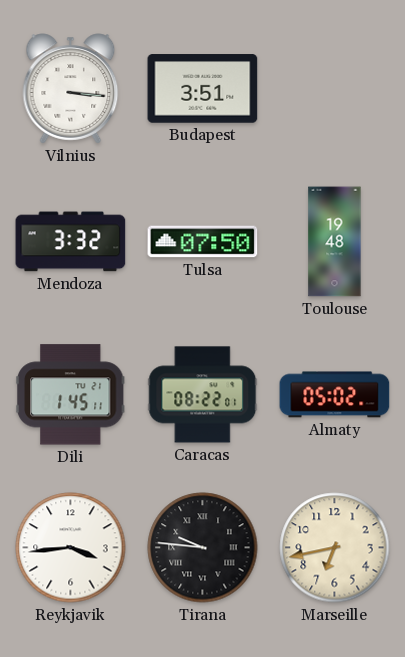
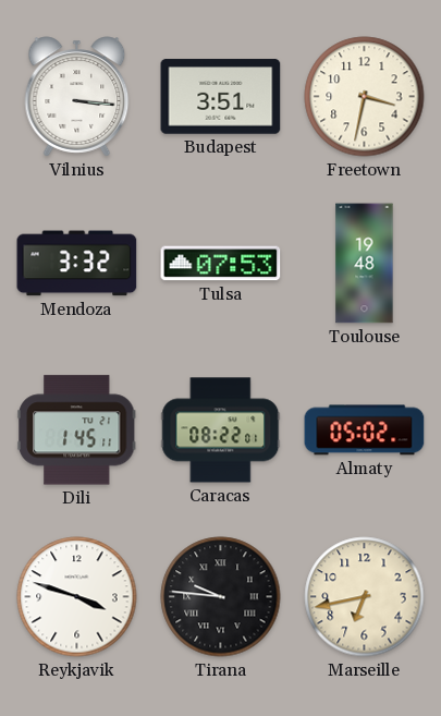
Freetown: none -> 3:32
Tulsa: 07:50 -> 07:53
Reykjavik: 3:44 -> 3:48
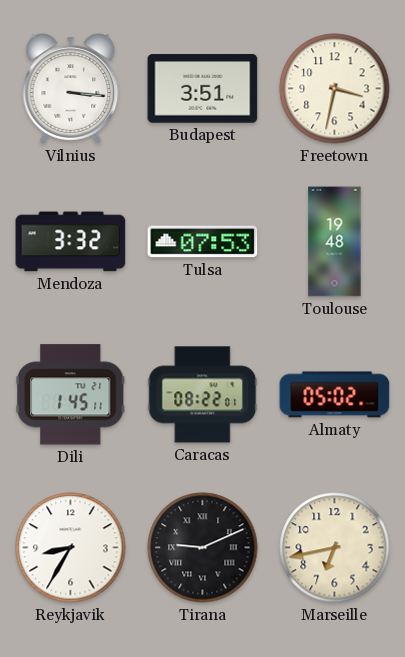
Reykjavik: 3:48 -> 8:35
Tirana: 9:46 -> 9:11
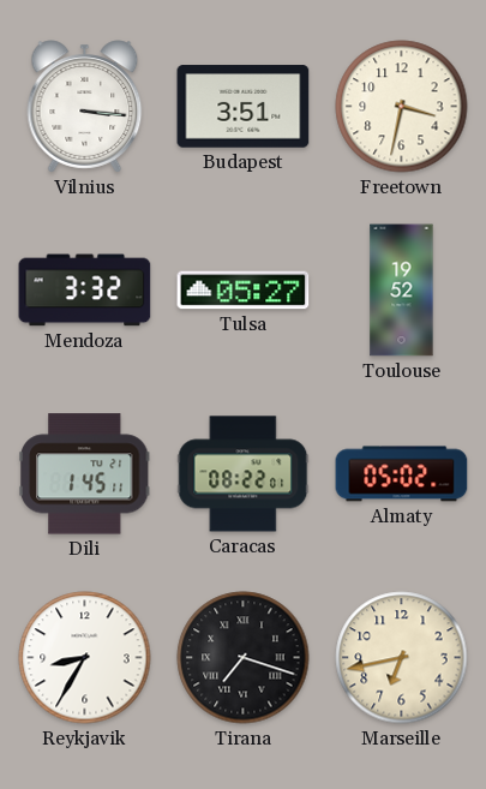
Tulsa: 07:53 -> 05:27
Toulouse: 19:48 -> 19:52
Tirana: 9:11 -> 7:18
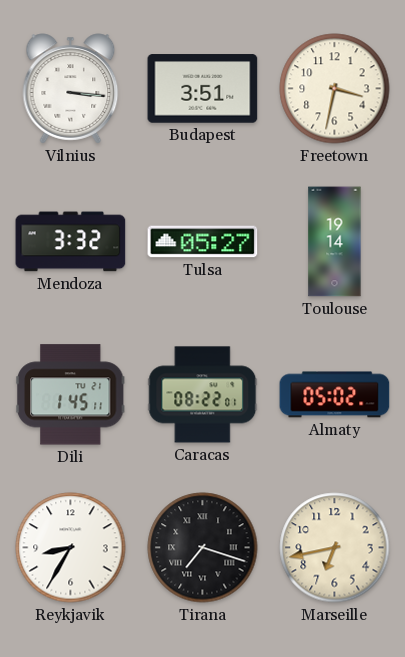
Toulouse: 19:52 -> 19:14
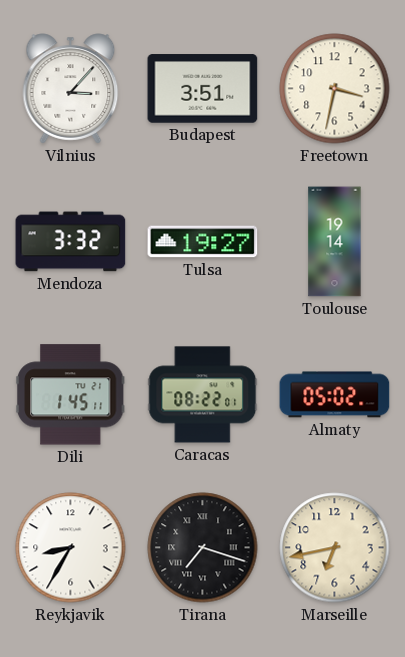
Vilnius: 3:16 -> 3:07
Tulsa: 05:27 -> 19:27
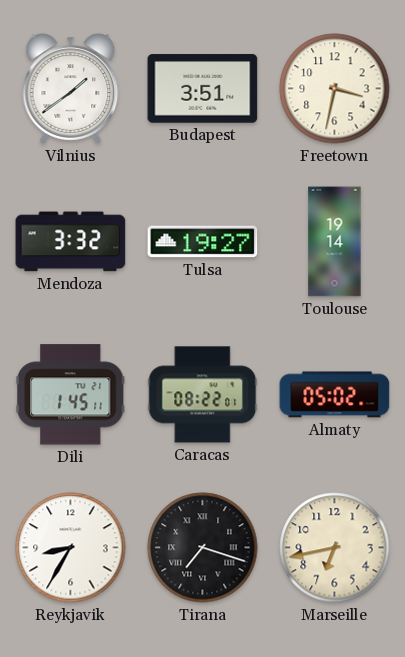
Vilnius: 3:07 -> 1:39
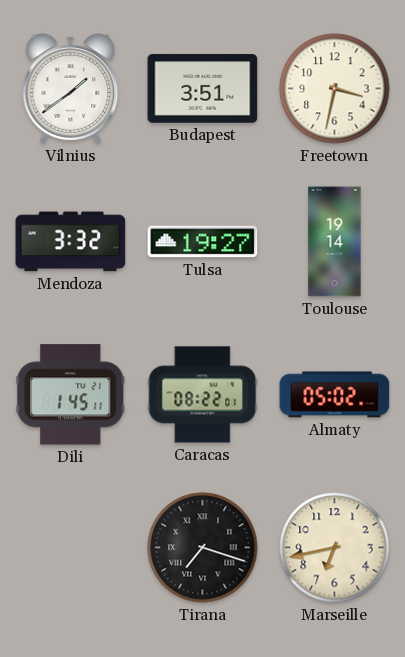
Reykjavik: 8:35 -> none
